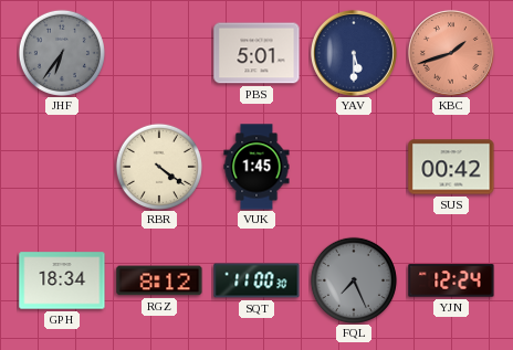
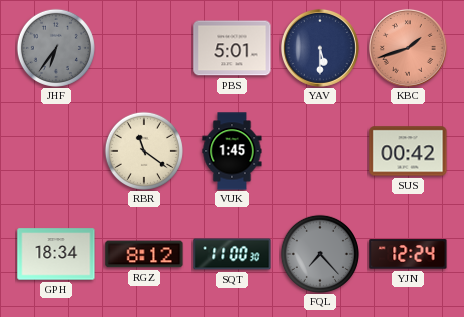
RBR: 4:21 -> 11:21
FQL: 7:26 -> 7:23
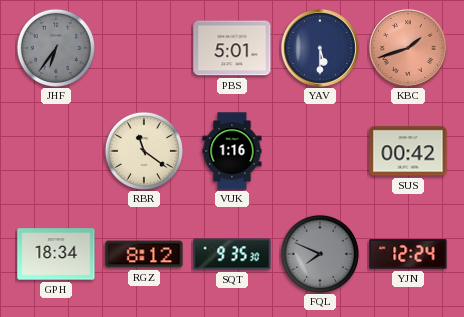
VUK: 1:45 -> 1:16
SQT: 11:00 -> 9:35
FQL: 7:23 -> 7:49
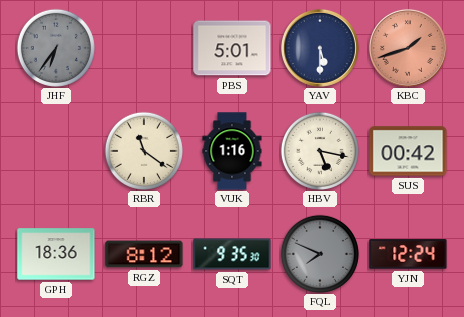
HBV: none -> 5:17
GPH: 18:34 -> 18:36
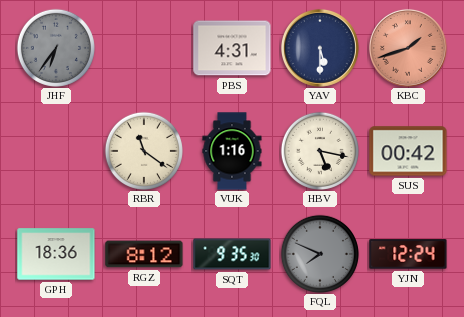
PBS: 5:01 -> 4:31
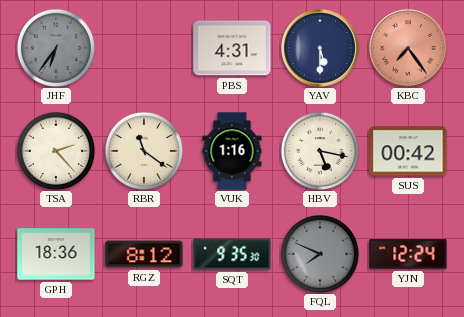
KBC: 1:42 -> 7:24
TSA: none -> 2:23
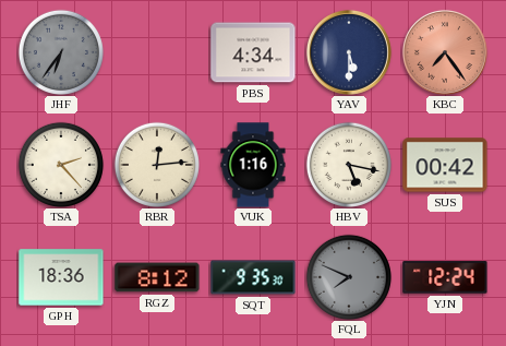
PBS: 4:31 -> 4:34
RBR: 11:21 -> 12:14
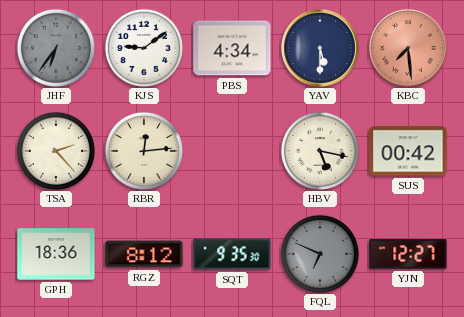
KJS: none -> 9:09
KBC: 7:24 -> 7:29
VUK: 1:16 -> none
FQL: 7:49 -> 6:49
YJN: 12:24 -> 12:27
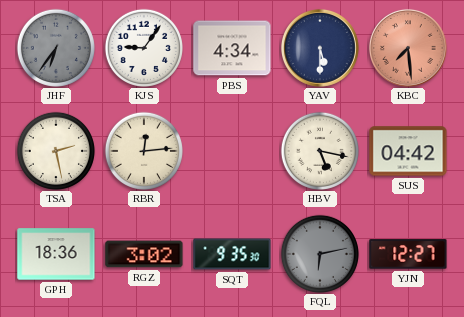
KJS: 9:09 -> 9:06
TSA: 2:23 -> 2:28
SUS: 00:42 -> 04:42
RGZ: 8:12 -> 3:02
FQL: 6:49 -> 6:13
